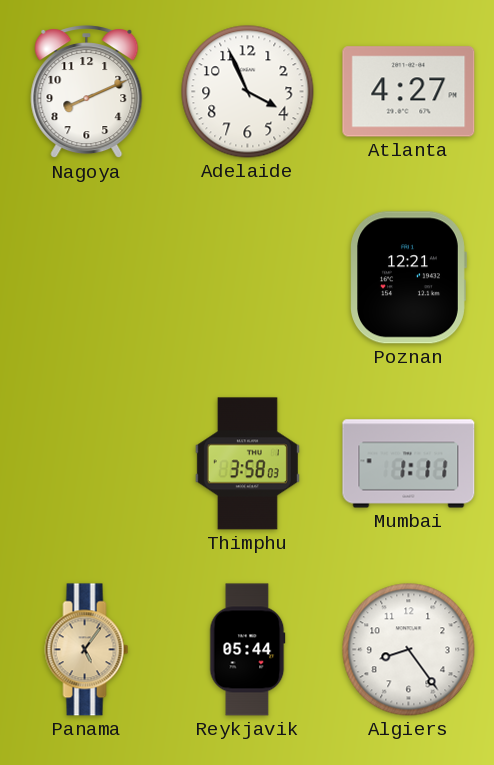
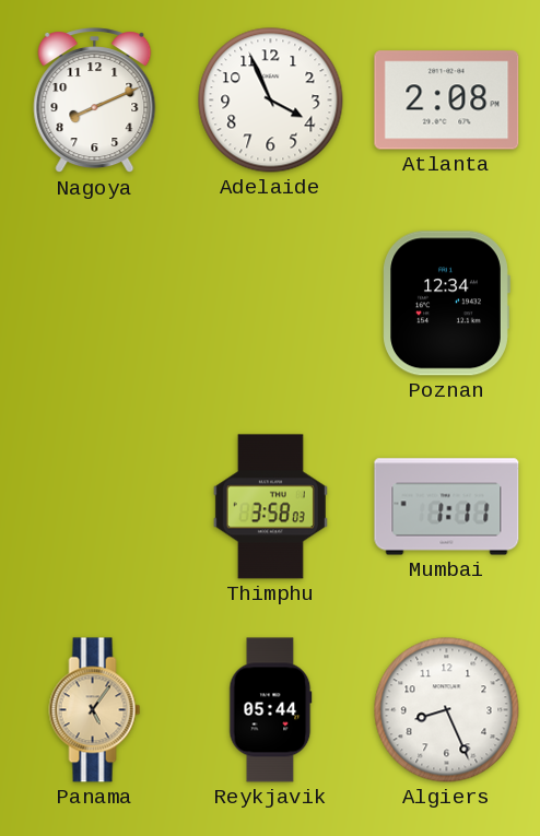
Atlanta: 4:27 -> 2:08
Poznan: 12:21 -> 12:34
Algiers: 8:24 -> 8:26
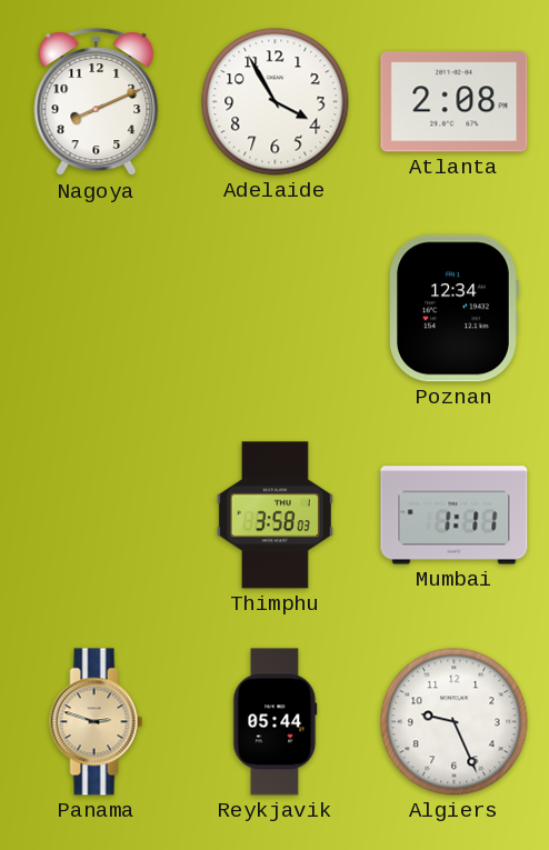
Adelaide: 3:56 -> 3:55
Panama: 5:06 -> 2:48
Algiers: 8:26 -> 9:26
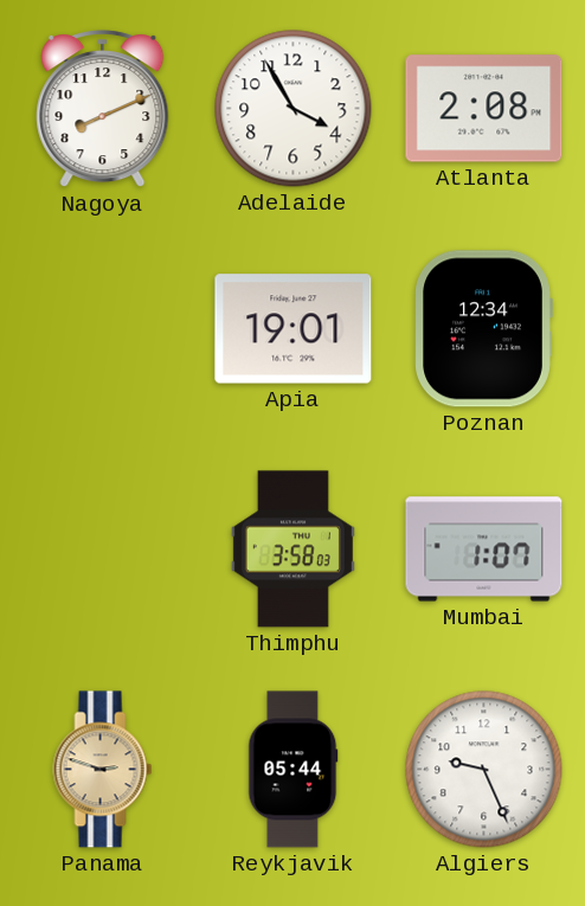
Apia: none -> 19:01
Mumbai: 1:11 -> 1:07
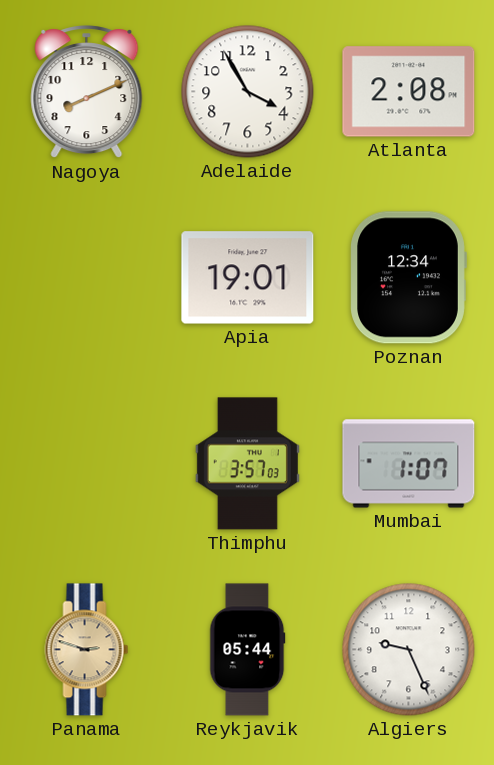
Thimphu: 3:58 -> 3:57
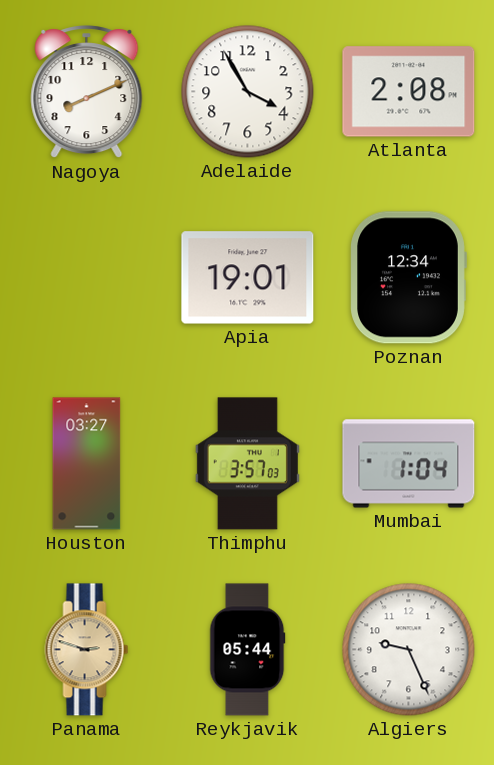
Houston: none -> 03:27
Mumbai: 1:07 -> 1:04
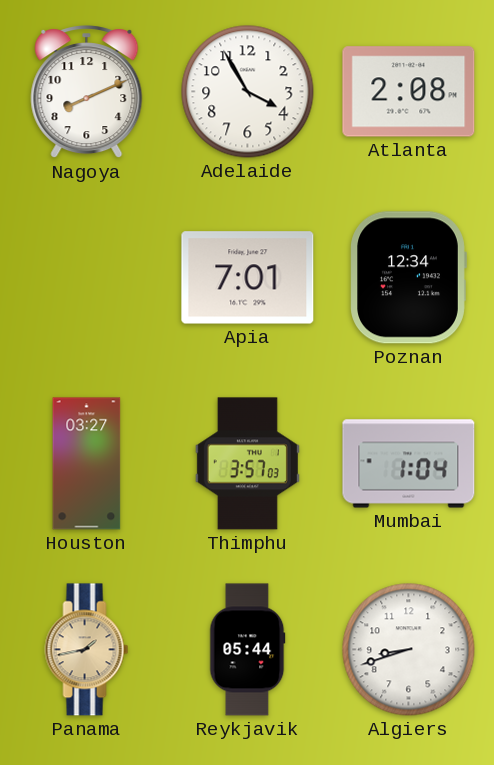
Apia: 19:01 -> 7:01
Panama: 2:48 -> 1:43
Algiers: 9:26 -> 8:42
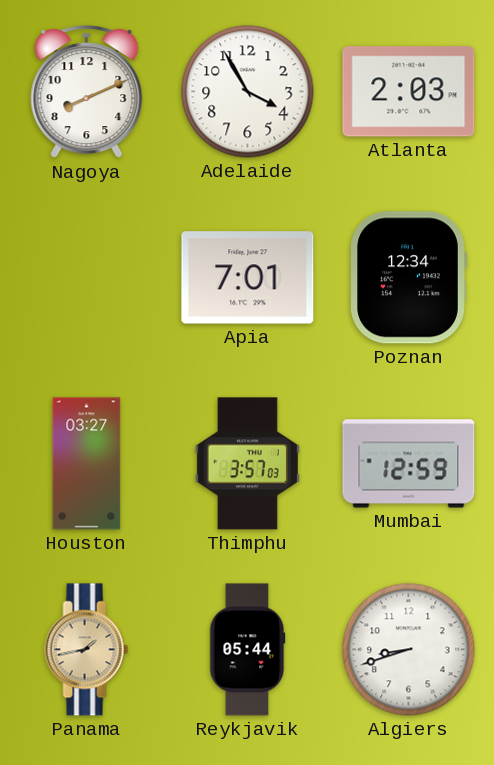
Atlanta: 2:08 -> 2:03
Mumbai: 1:04 -> 12:59
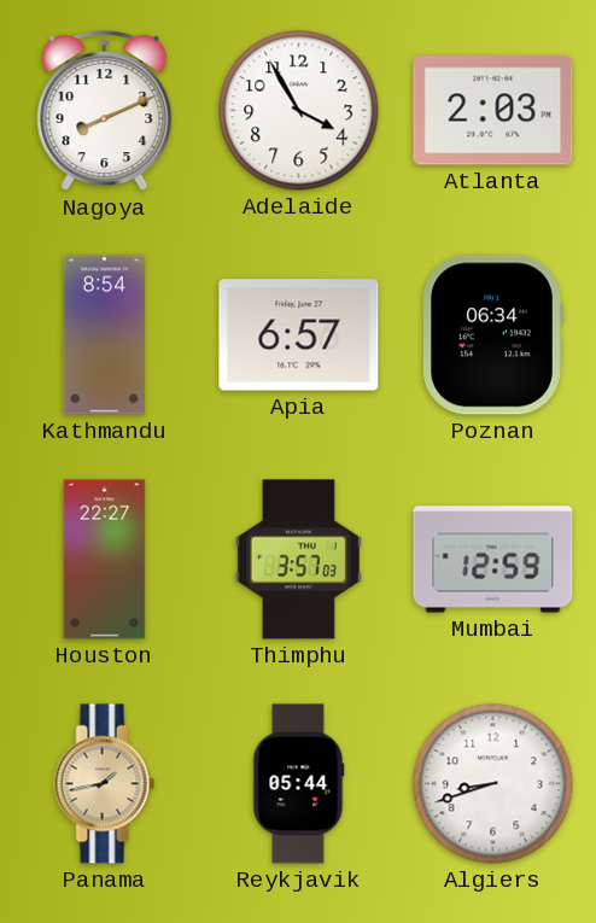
Kathmandu: none -> 8:54
Apia: 7:01 -> 6:57
Poznan: 12:34 -> 06:34
Houston: 03:27 -> 22:27
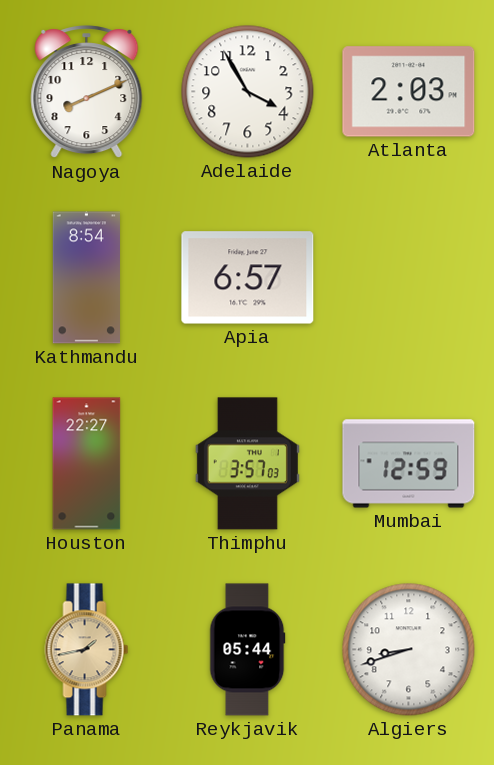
Poznan: 06:34 -> none
